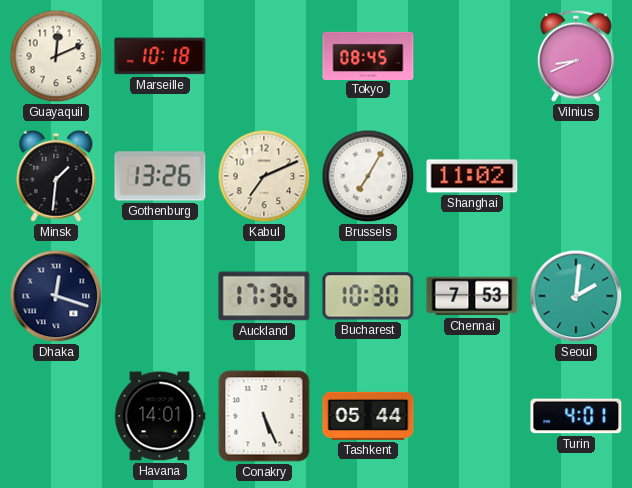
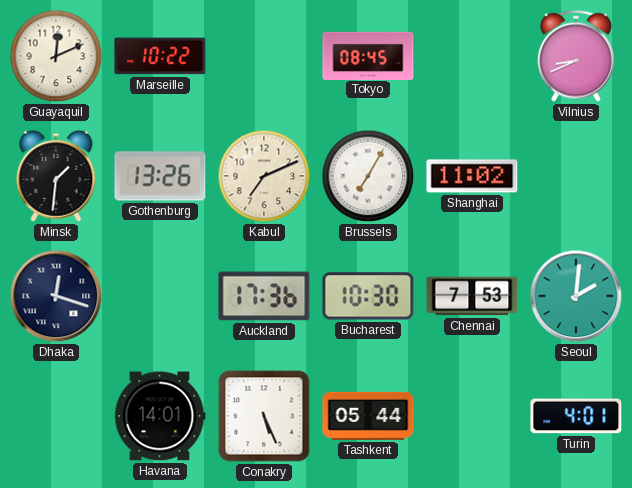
Marseille: 10:18 -> 10:22
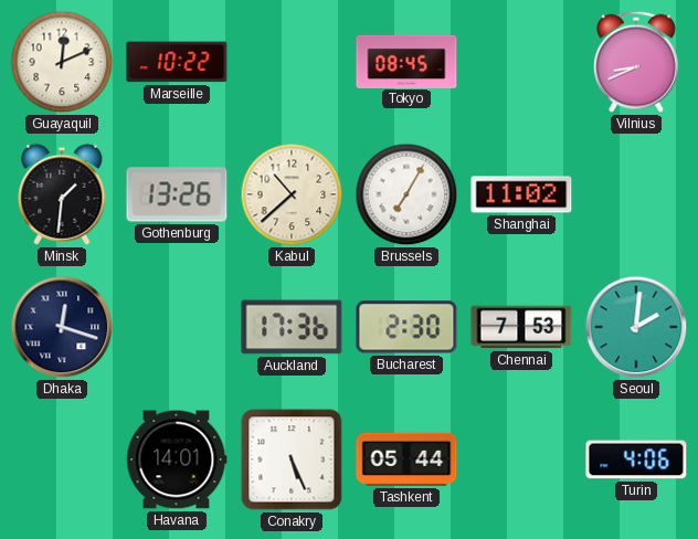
Kabul: 7:11 -> 10:38
Bucharest: 10:30 -> 2:30
Turin: 4:01 -> 4:06
